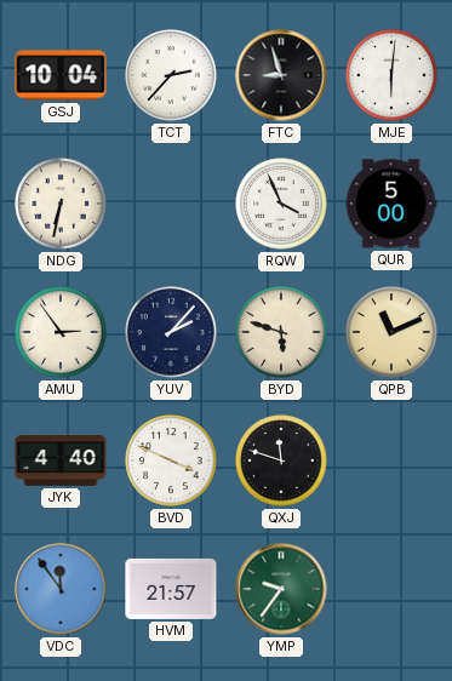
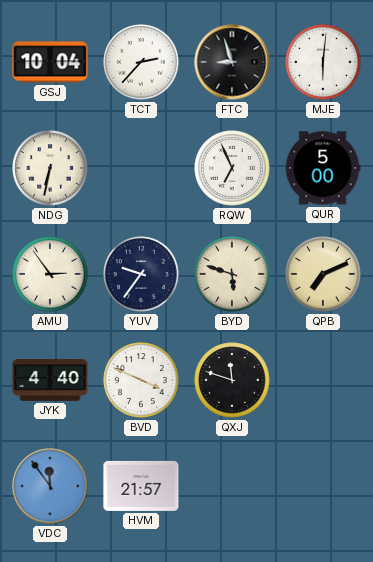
RQW: 3:56 -> 6:56
YUV: 2:07 -> 9:36
QPB: 11:11 -> 7:11
YMP: 9:36 -> none
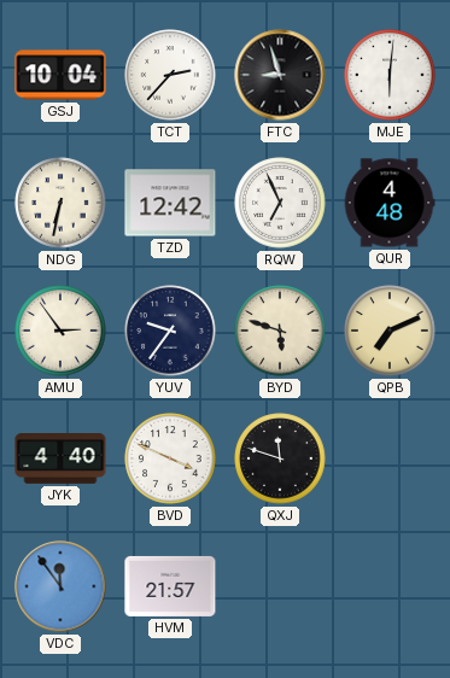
TZD: none -> 12:42
QUR: 5:00 -> 4:48
